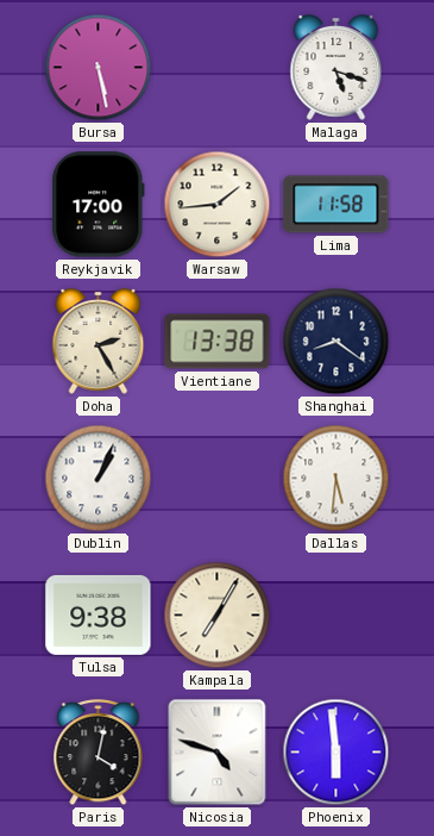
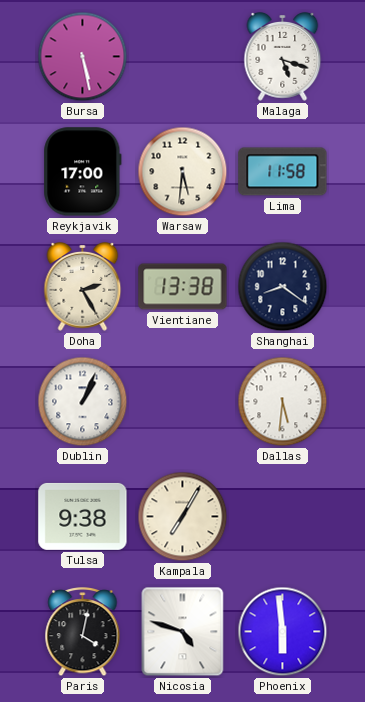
Warsaw: 1:44 -> 5:31
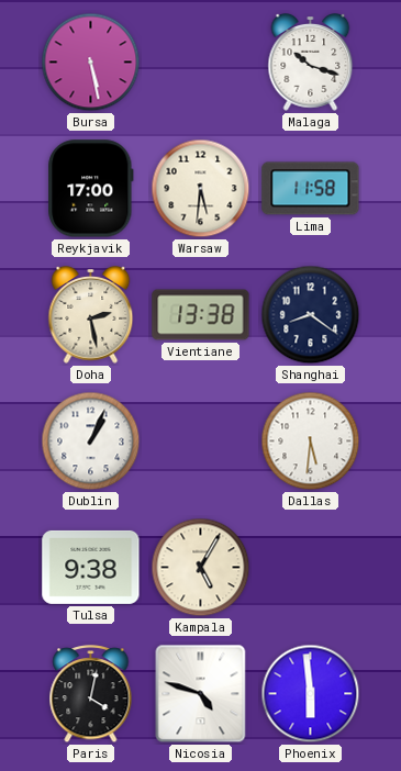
Malaga: 5:18 -> 10:18
Doha: 2:25 -> 2:28
Kampala: 7:05 -> 5:05
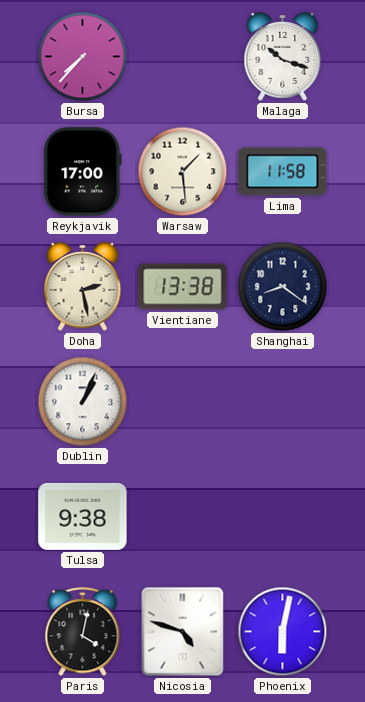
Bursa: 5:28 -> 7:37
Warsaw: 5:31 -> 1:29
Dallas: 5:31 -> none
Kampala: 5:05 -> none
Phoenix: 5:59 -> 6:02
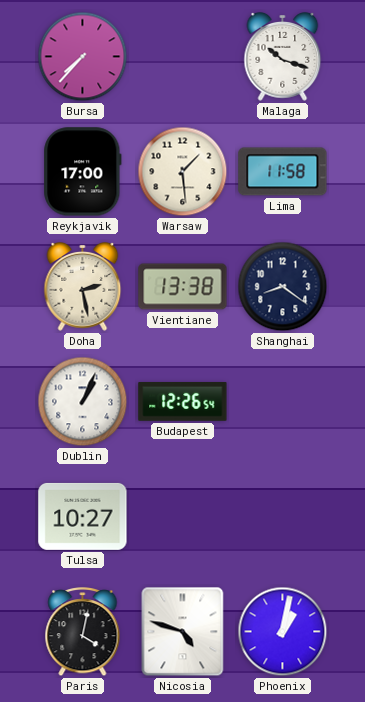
Budapest: none -> 12:26
Tulsa: 9:38 -> 10:27
Phoenix: 6:02 -> 1:02
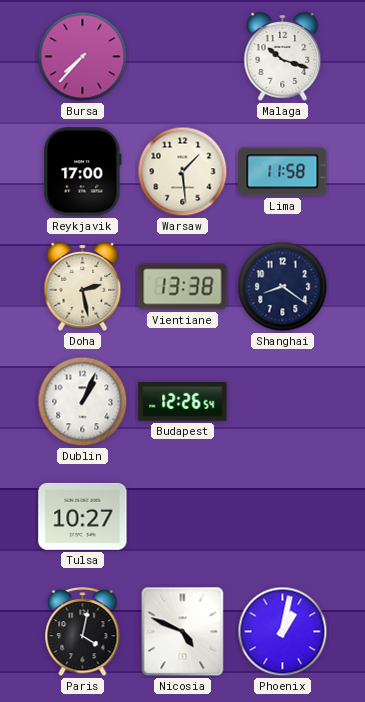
Nicosia: 4:48 -> 4:49
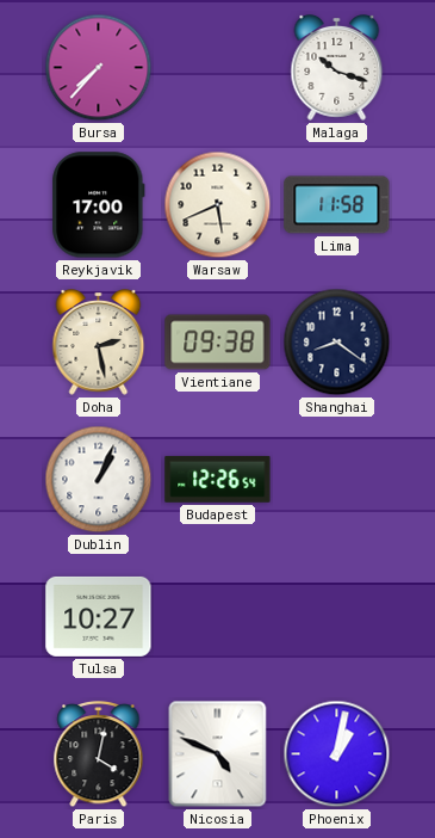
Warsaw: 1:29 -> 5:41
Vientiane: 13:38 -> 09:38
